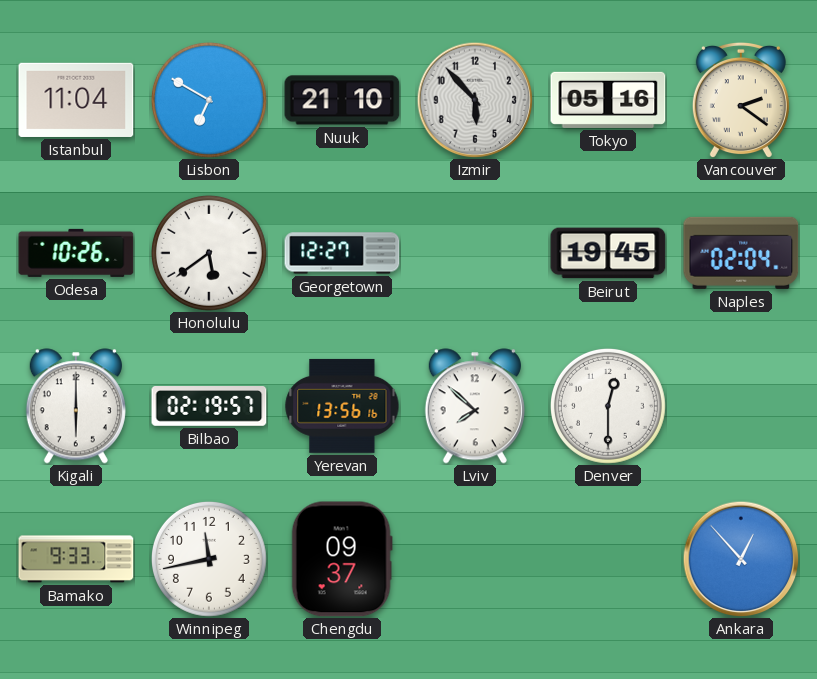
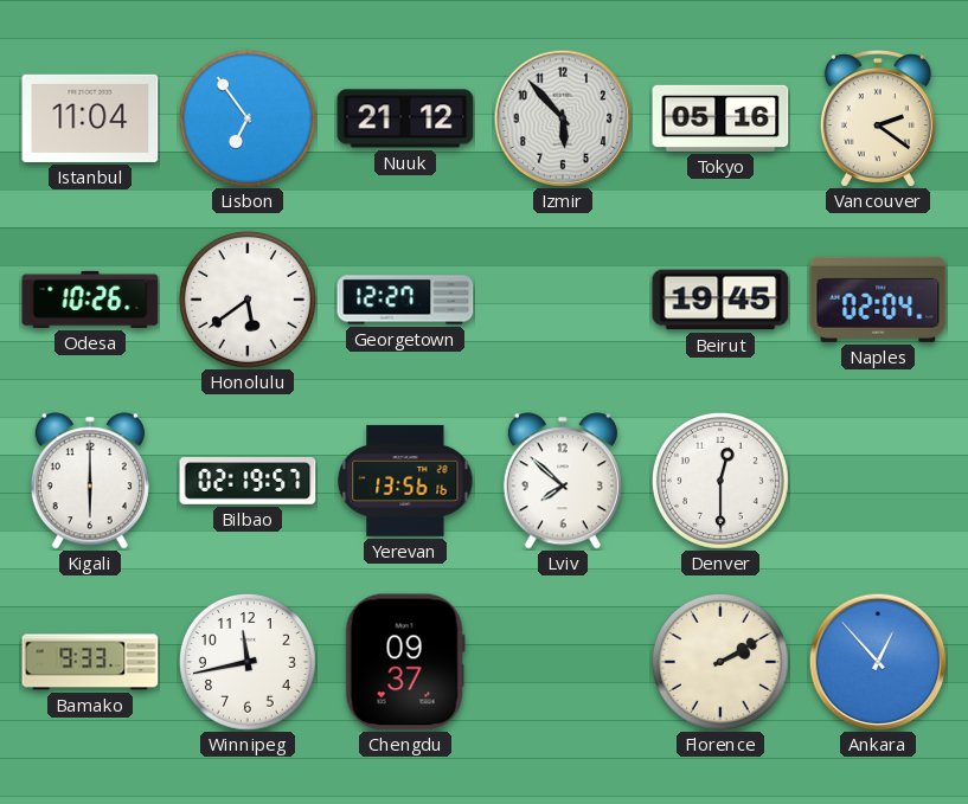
Lisbon: 6:50 -> 6:54
Nuuk: 21:10 -> 21:12
Florence: none -> 2:10
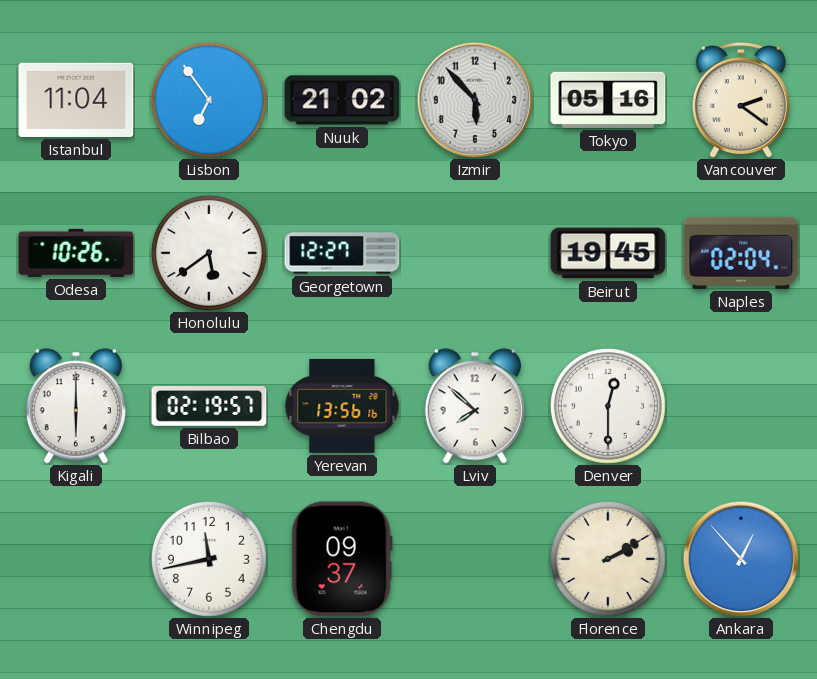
Nuuk: 21:12 -> 21:02
Bamako: 9:33 -> none
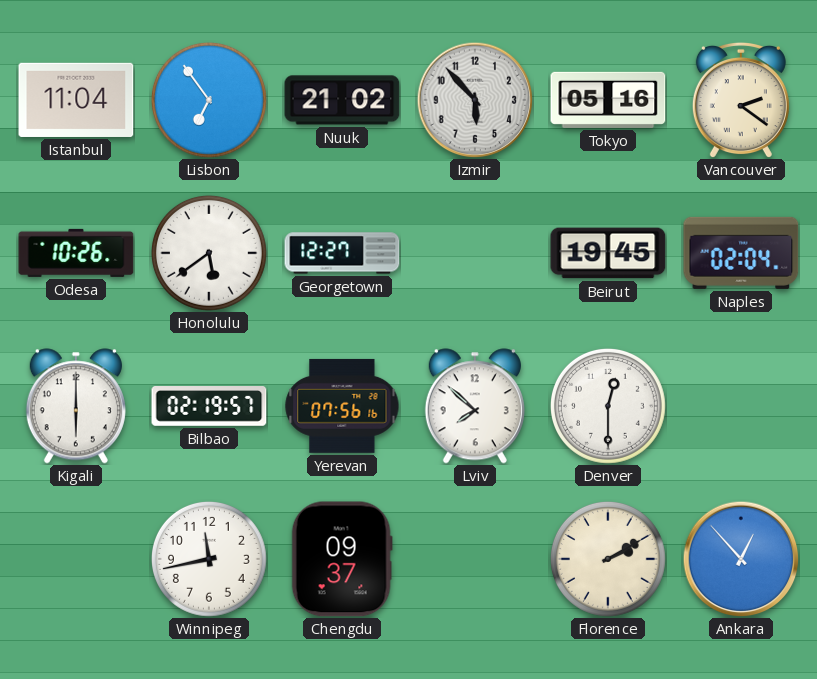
Yerevan: 13:56 -> 07:56
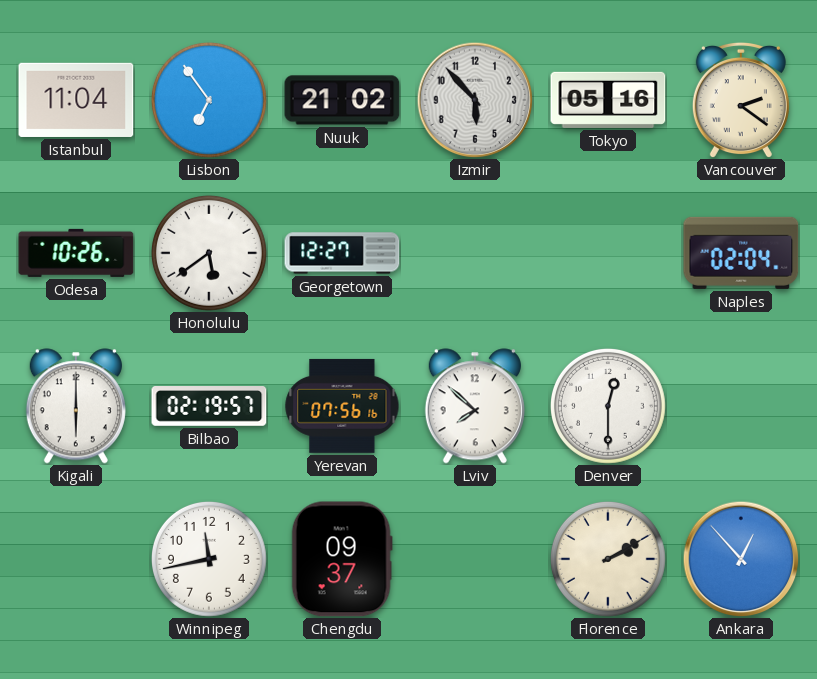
Beirut: 19:45 -> none
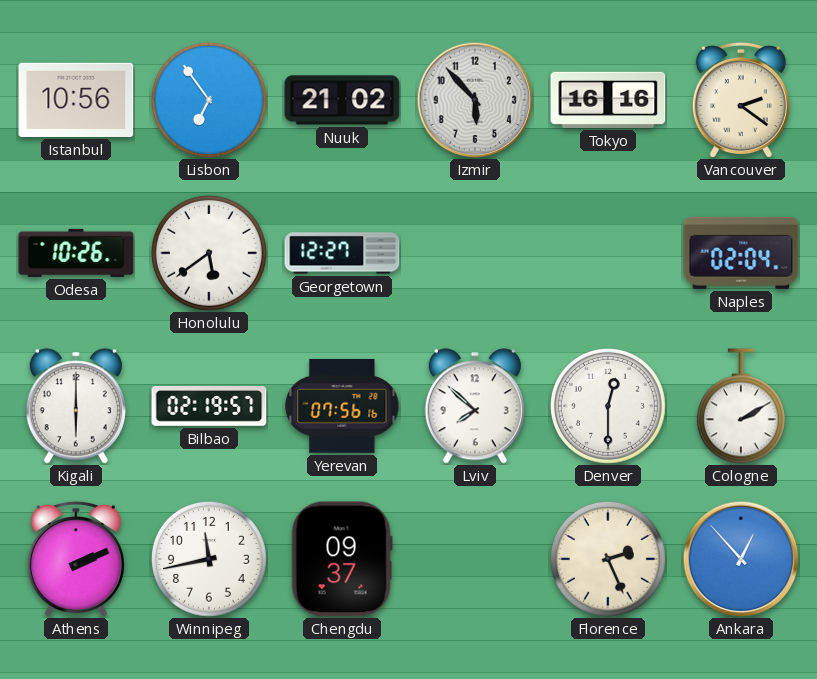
Istanbul: 11:04 -> 10:56
Tokyo: 05:16 -> 16:16
Cologne: none -> 2:10
Athens: none -> 2:11
Florence: 2:10 -> 2:26
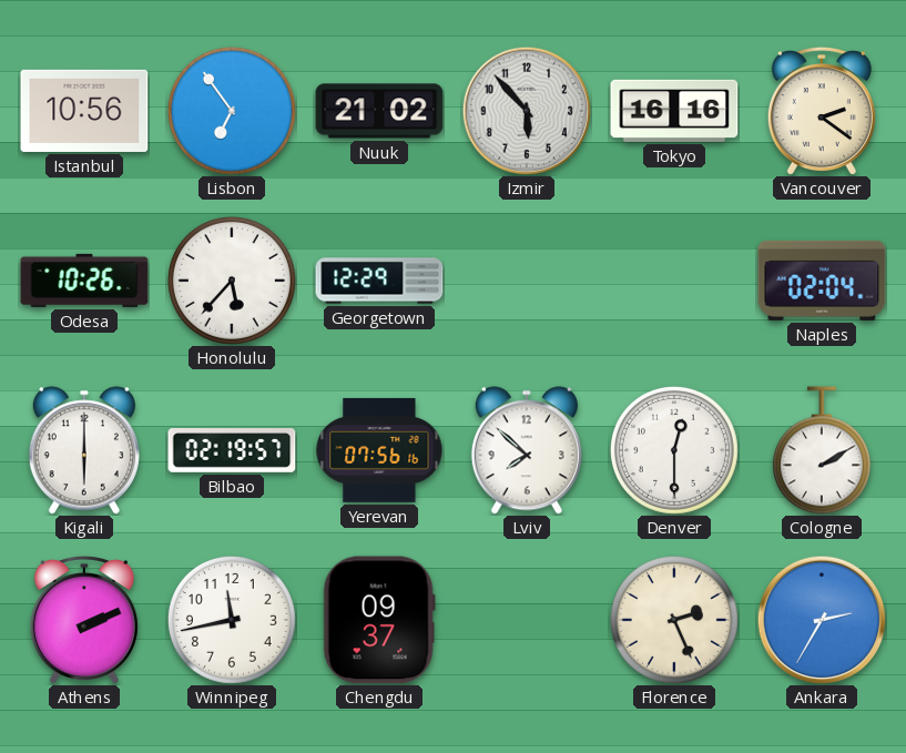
Honolulu: 5:39 -> 5:37
Georgetown: 12:27 -> 12:29
Ankara: 12:53 -> 2:35
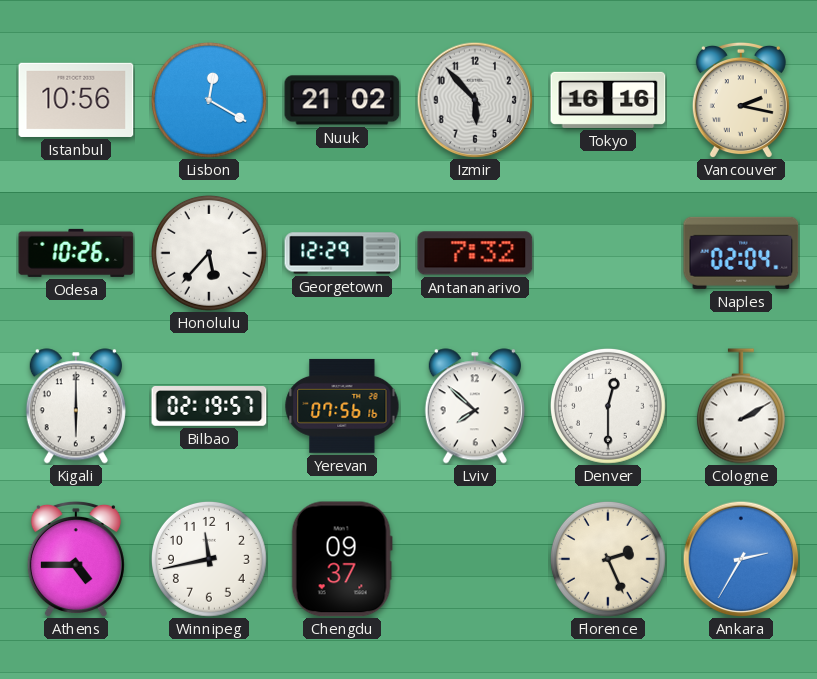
Lisbon: 6:54 -> 12:20
Vancouver: 2:21 -> 2:17
Antananarivo: none -> 7:32
Athens: 2:11 -> 4:45
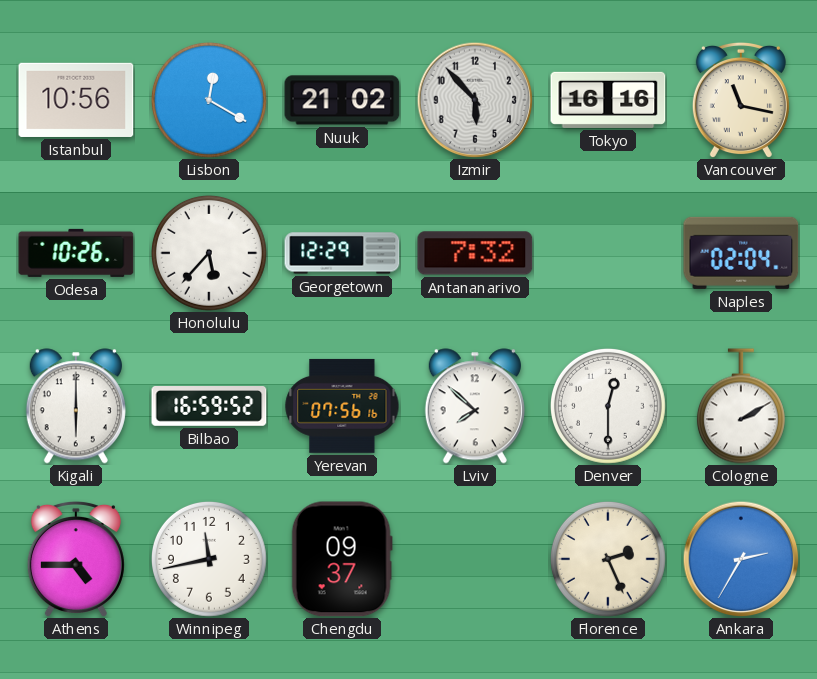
Vancouver: 2:17 -> 11:17
Bilbao: 02:19 -> 16:59
